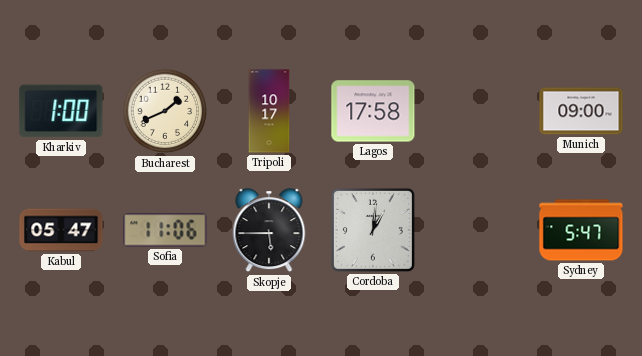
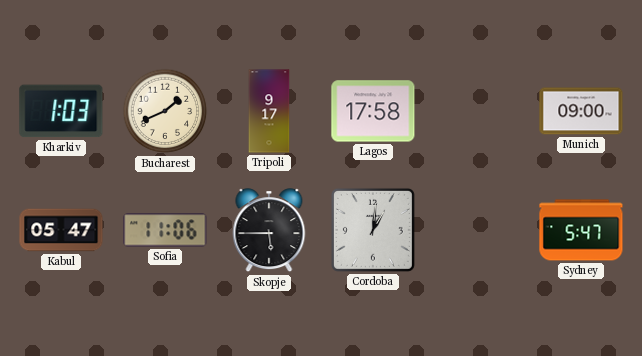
Kharkiv: 1:00 -> 1:03
Tripoli: 10:17 -> 9:17
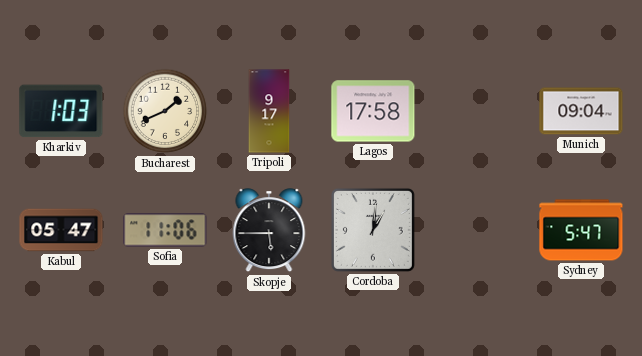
Munich: 09:00 -> 09:04
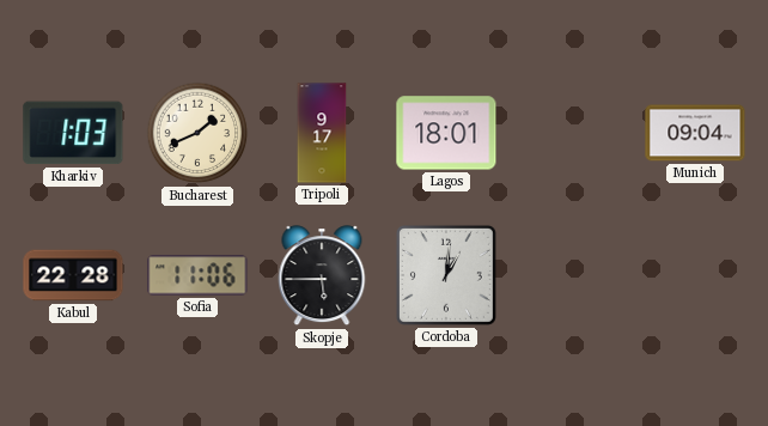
Lagos: 17:58 -> 18:01
Kabul: 05:47 -> 22:28
Sydney: 5:47 -> none
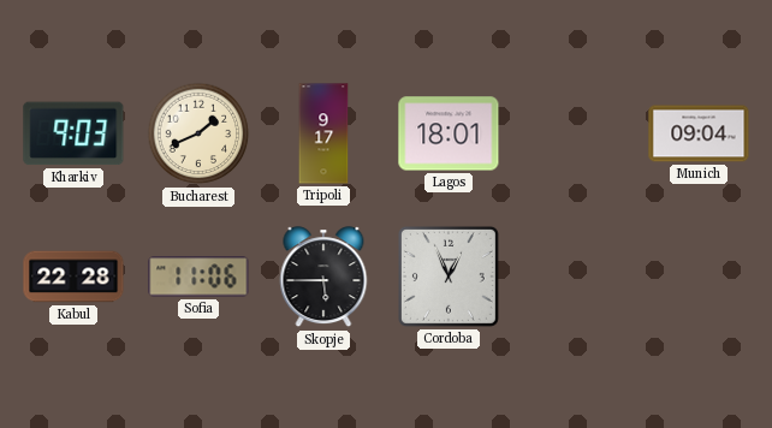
Kharkiv: 1:03 -> 9:03
Cordoba: 1:01 -> 12:56
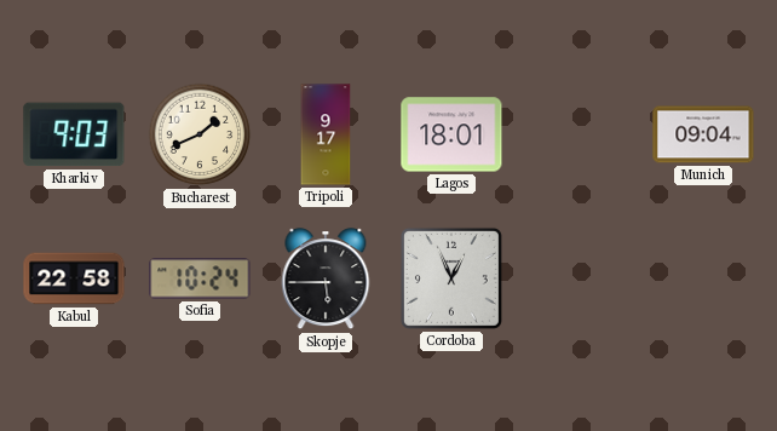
Kabul: 22:28 -> 22:58
Sofia: 11:06 -> 10:24
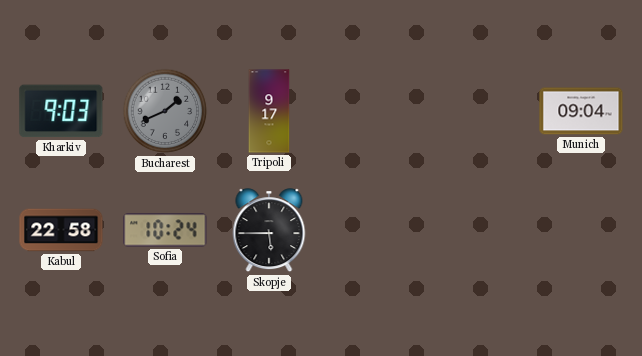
Bucharest dial: cream -> grey
Lagos: 18:01 -> none
Cordoba: 12:56 -> none
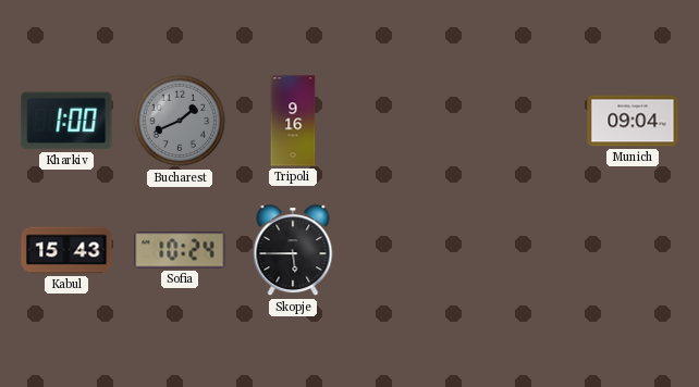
Kharkiv: 9:03 -> 1:00
Tripoli: 9:17 -> 9:16
Kabul: 22:58 -> 15:43
